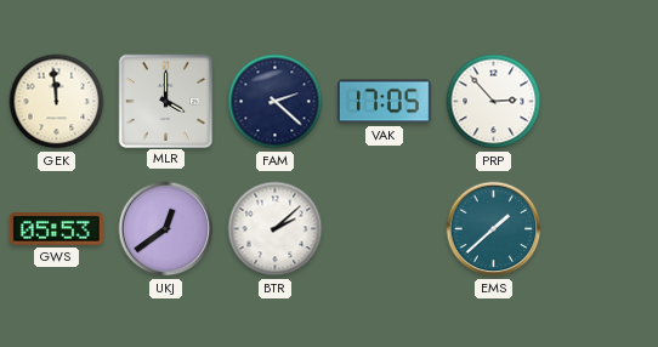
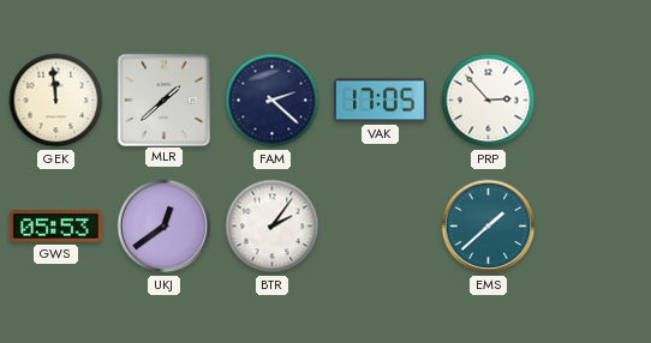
MLR: 4:00 -> 1:38
BTR: 2:08 -> 2:06
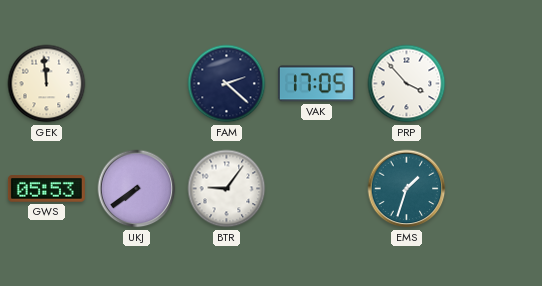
MLR: 1:38 -> none
PRP: 2:53 -> 3:53
UKJ: 12:39 -> 7:39
BTR: 2:06 -> 9:06
EMS: 1:38 -> 1:33
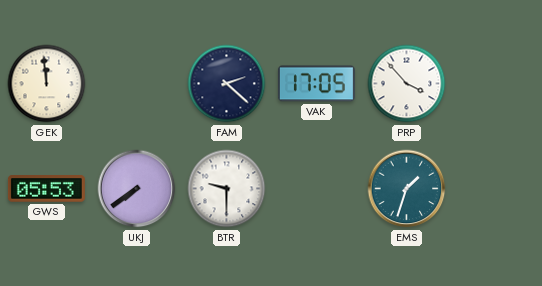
BTR: 9:06 -> 9:30
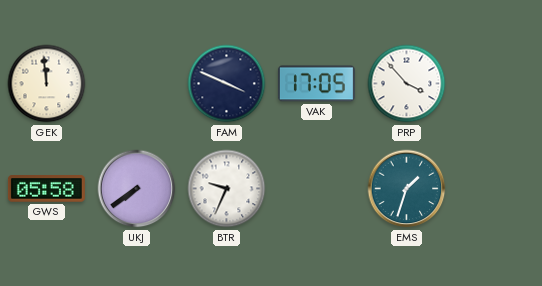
FAM: 2:22 -> 3:49
GWS: 05:53 -> 05:58
BTR: 9:30 -> 9:34
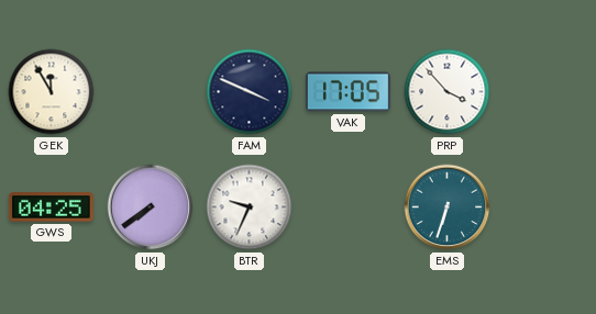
GEK: 11:59 -> 11:55
GWS: 05:58 -> 04:25
EMS: 1:33 -> 6:33
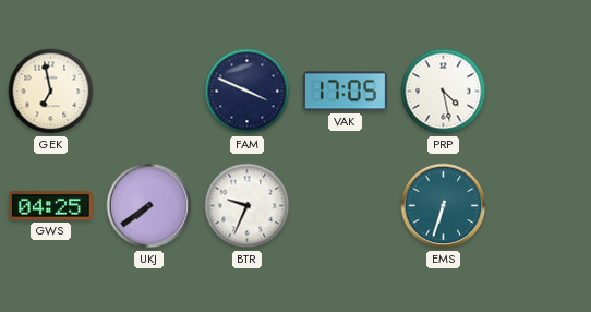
GEK: 11:55 -> 6:58
PRP: 3:53 -> 4:28
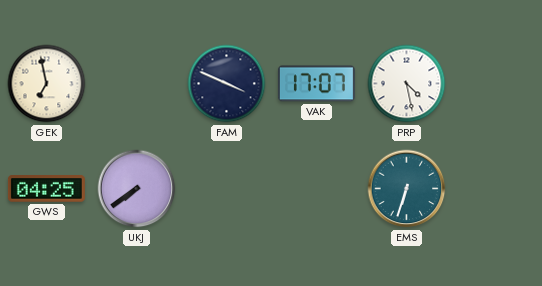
VAK: 17:05 -> 17:07
BTR: 9:34 -> none
